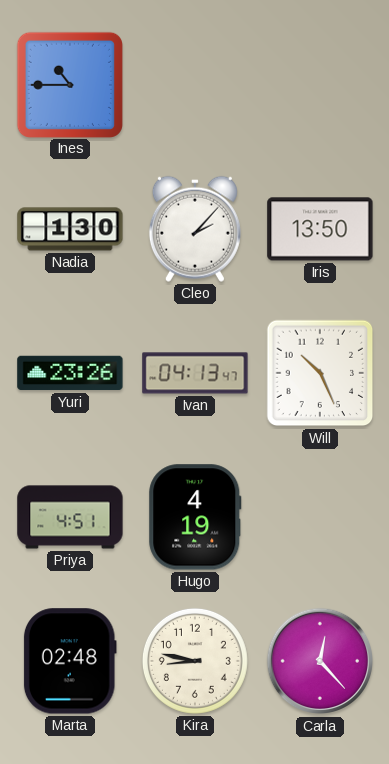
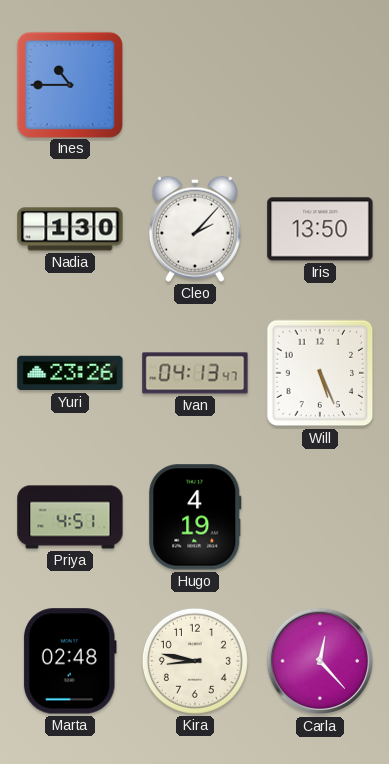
Will: 10:26 -> 5:26
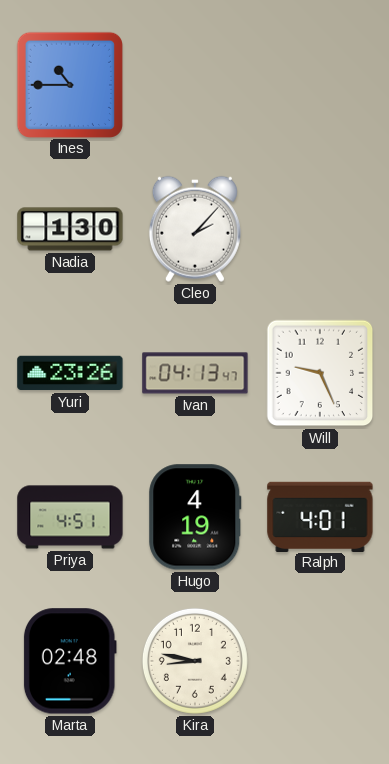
Iris: 13:50 -> none
Will: 5:26 -> 9:26
Ralph: none -> 4:01
Carla: 12:23 -> none
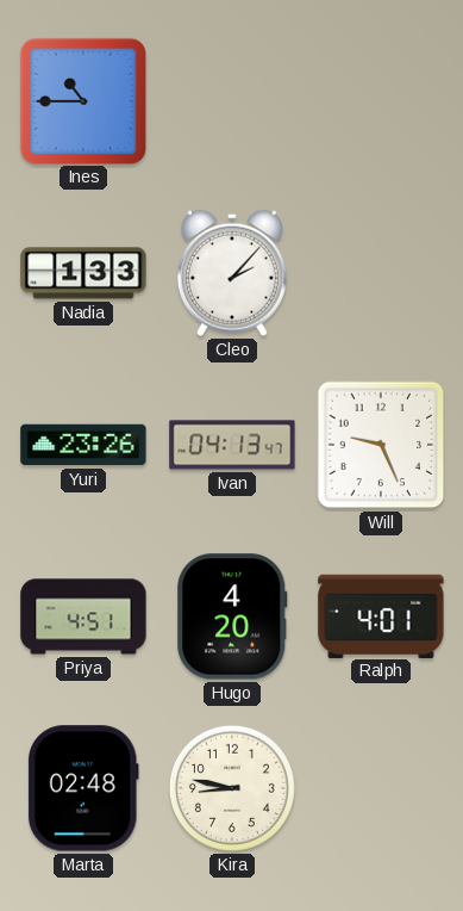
Nadia: 1:30 -> 1:33
Hugo: 4:19 -> 4:20
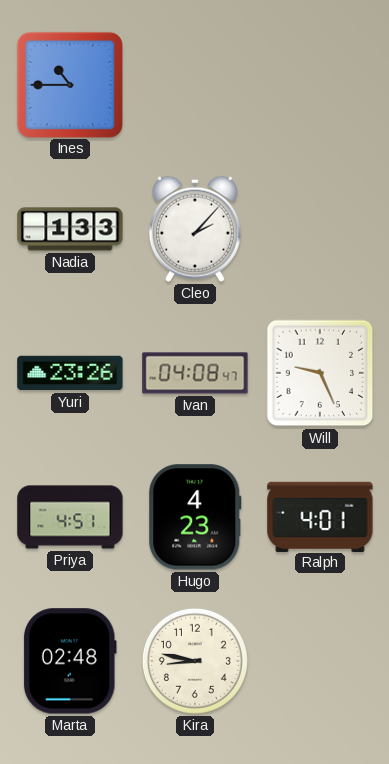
Ivan: 04:13 -> 04:08
Hugo: 4:20 -> 4:23
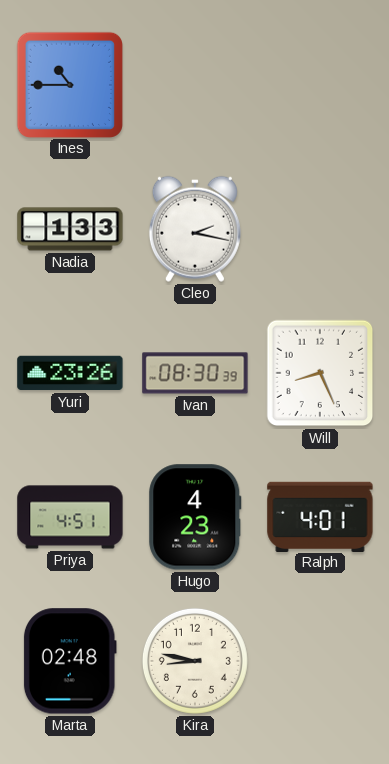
Cleo: 2:07 -> 2:17
Ivan: 04:08 -> 08:30
Will: 9:26 -> 8:26
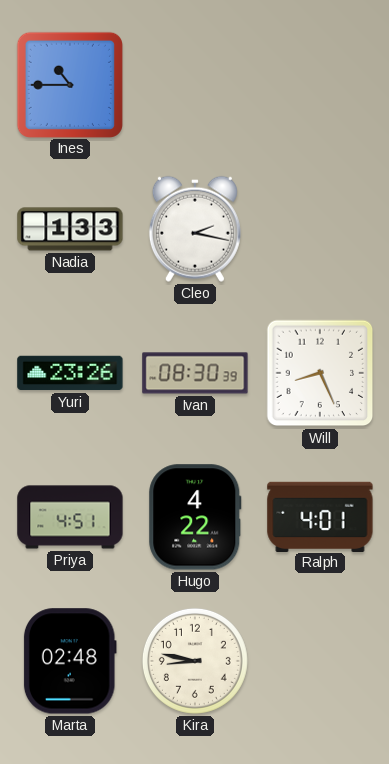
Hugo: 4:23 -> 4:22
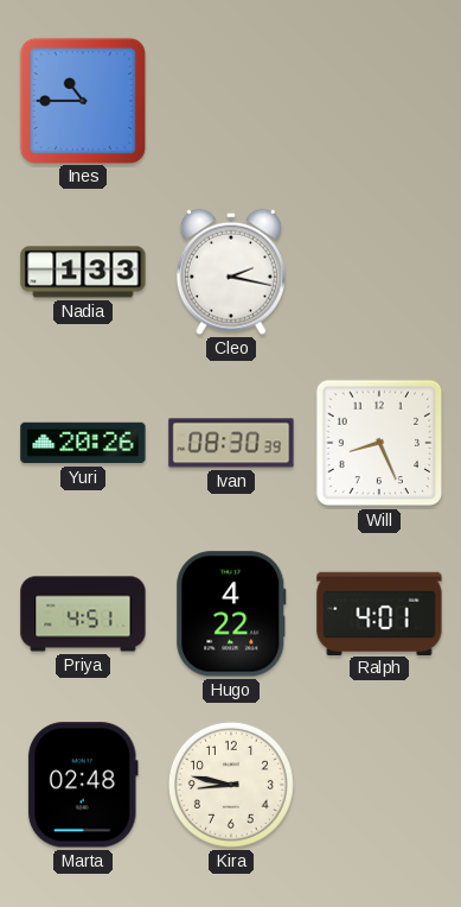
Yuri: 23:26 -> 20:26
